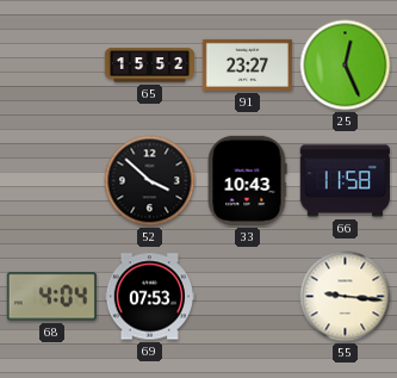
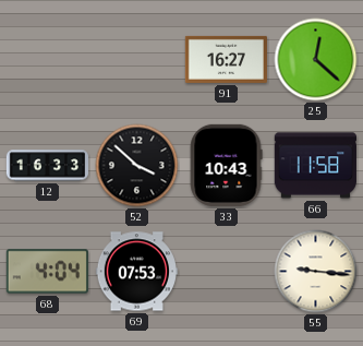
65: 15:52 -> none
91: 23:27 -> 16:27
25: 12:26 -> 12:22
12: none -> 16:33
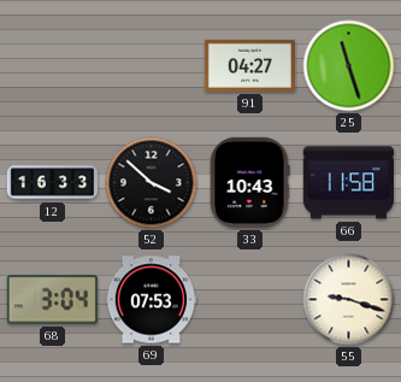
91: 16:27 -> 04:27
25: 12:22 -> 11:27
68: 4:04 -> 3:04
55: 9:16 -> 9:18
